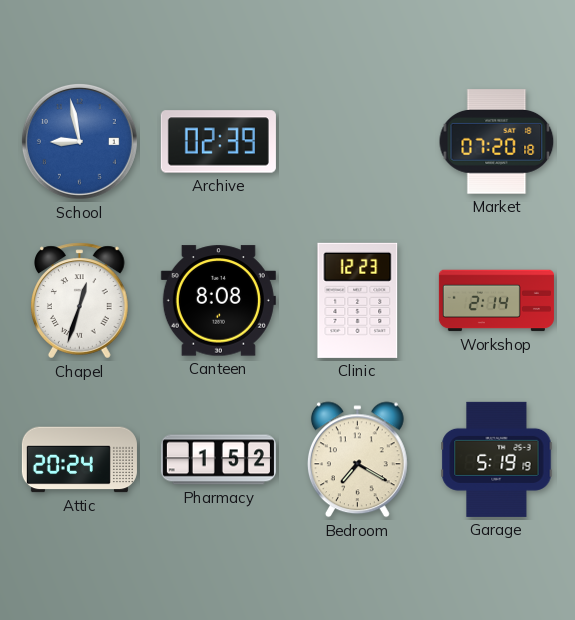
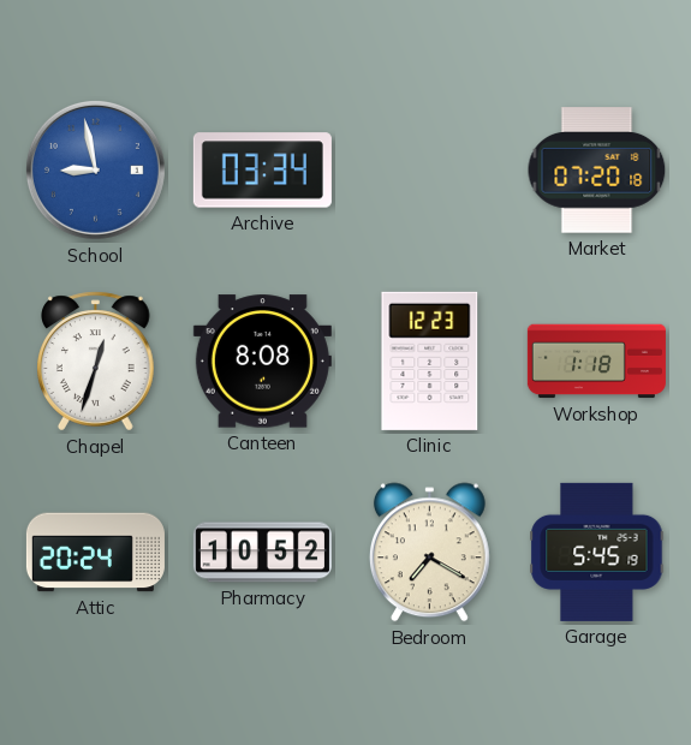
Archive: 02:39 -> 03:34
Workshop: 2:14 -> 1:18
Pharmacy: 1:52 -> 10:52
Garage: 5:19 -> 5:45
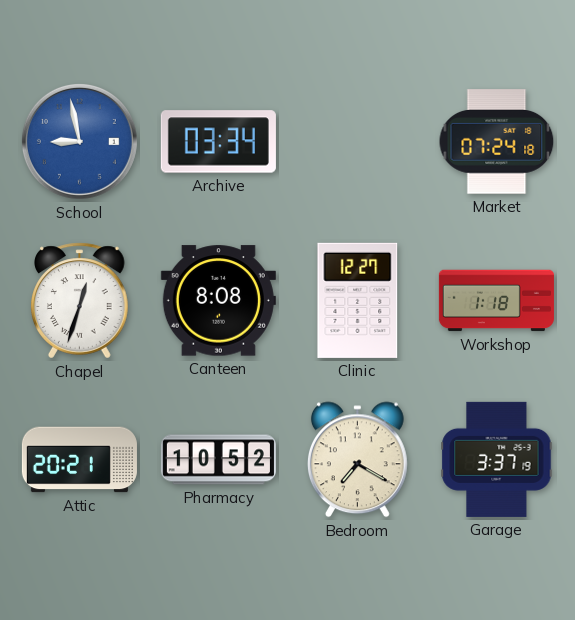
Market: 07:20 -> 07:24
Clinic: 12:23 -> 12:27
Attic: 20:24 -> 20:21
Garage: 5:45 -> 3:37
